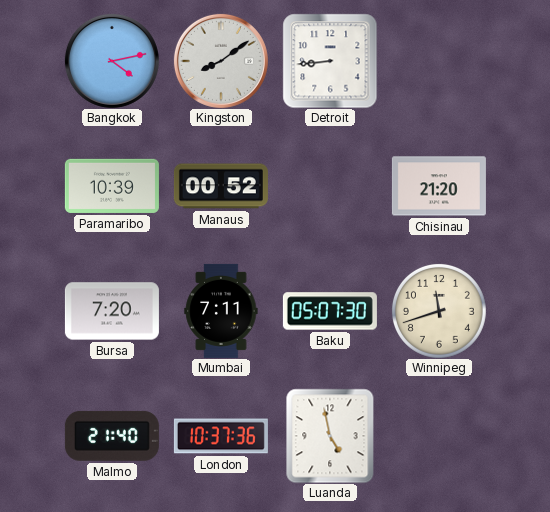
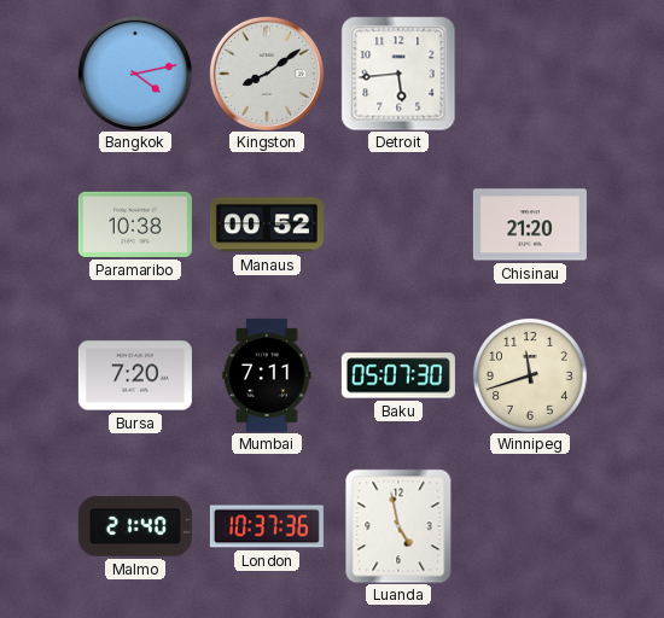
Detroit: 8:44 -> 5:44
Paramaribo: 10:39 -> 10:38
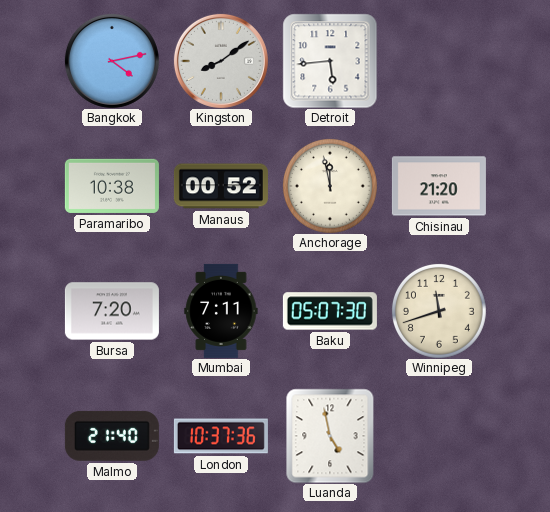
Anchorage: none -> 11:58
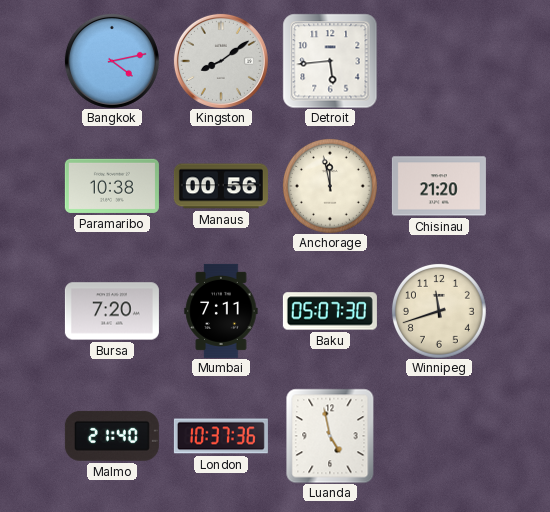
Manaus: 00:52 -> 00:56
